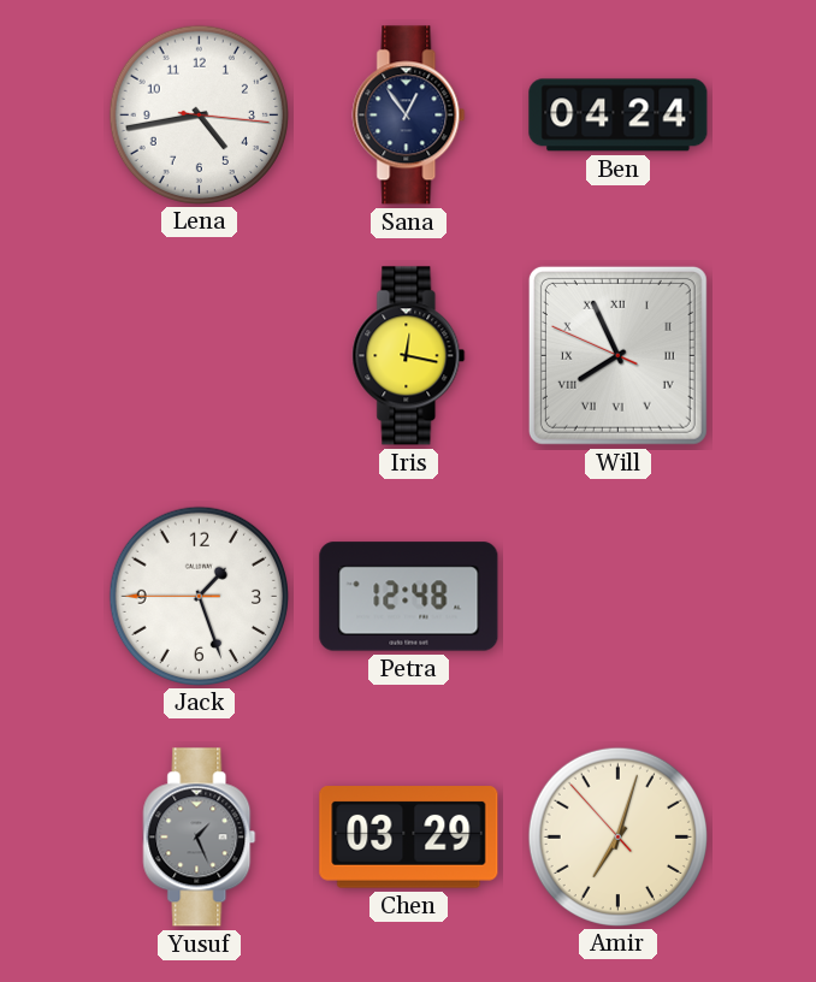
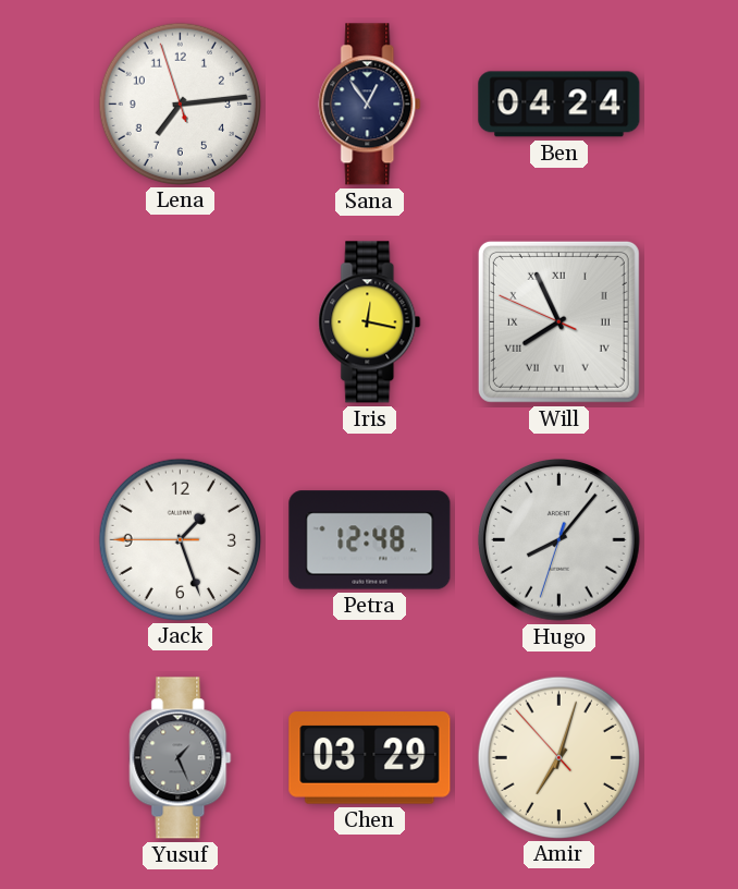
Lena: 4:43 -> 7:13
Hugo: none -> 8:06
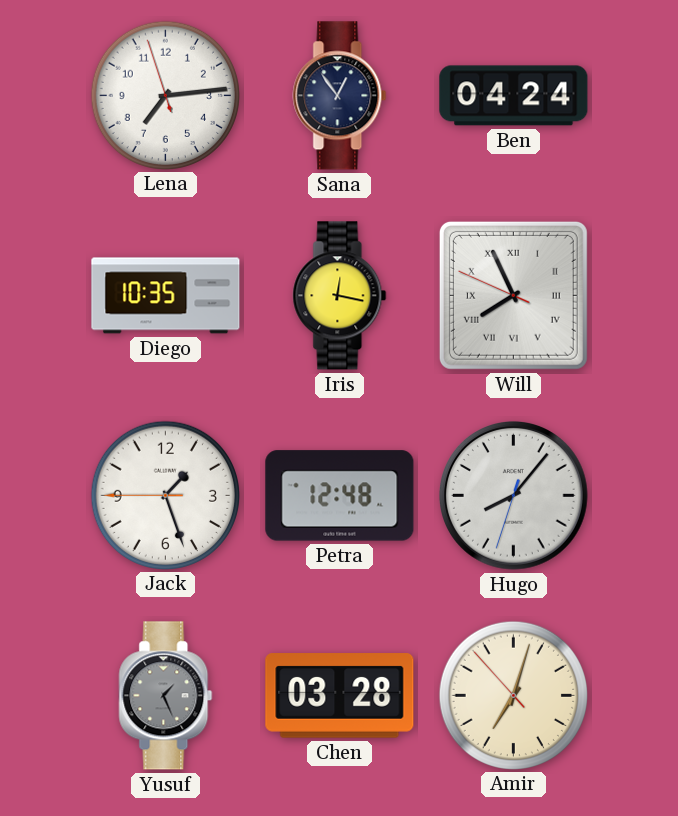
Diego: none -> 10:35
Chen: 03:29 -> 03:28
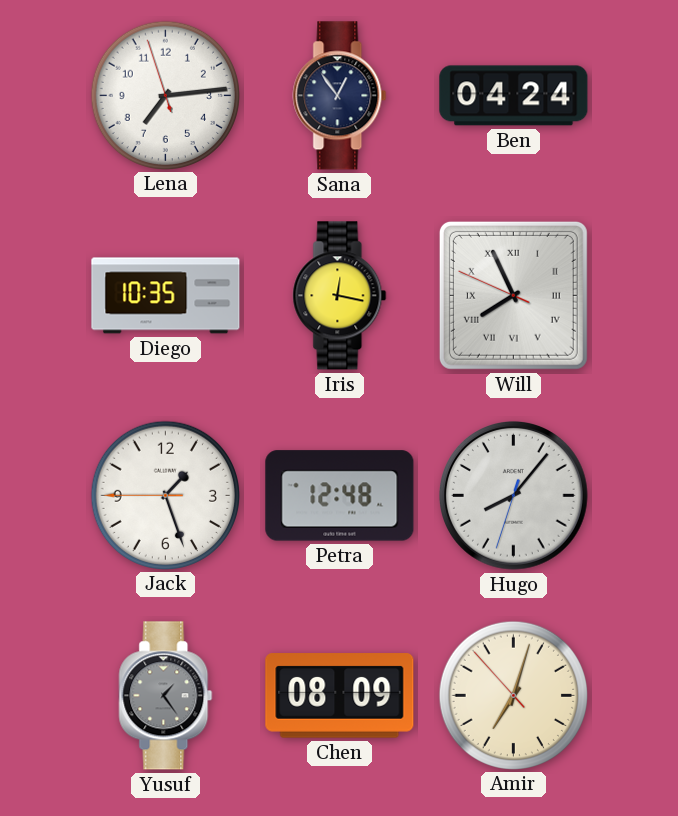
Yusuf: 1:26 -> 1:24
Chen: 03:28 -> 08:09
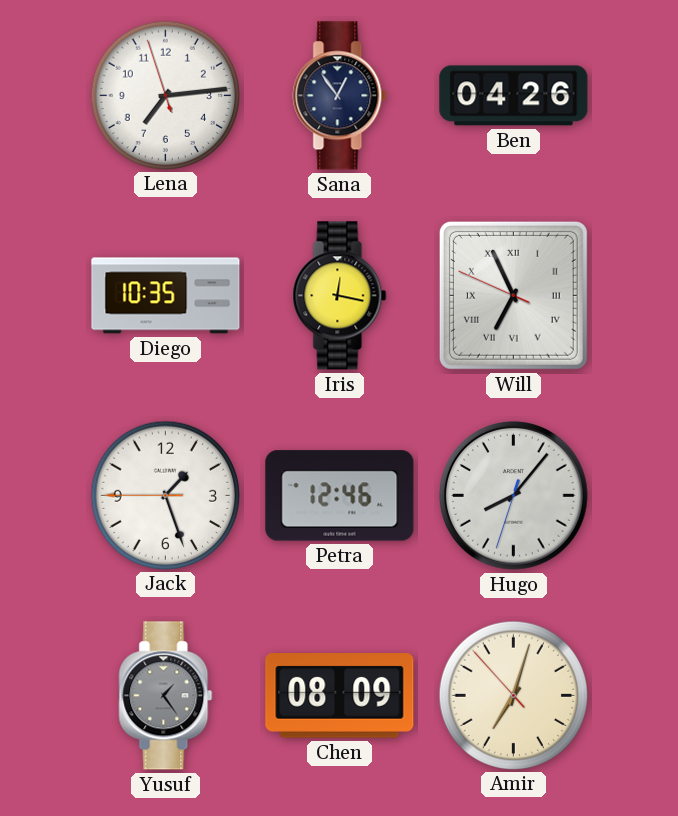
Ben: 04:24 -> 04:26
Will: 7:55 -> 6:55
Petra: 12:48 -> 12:46
